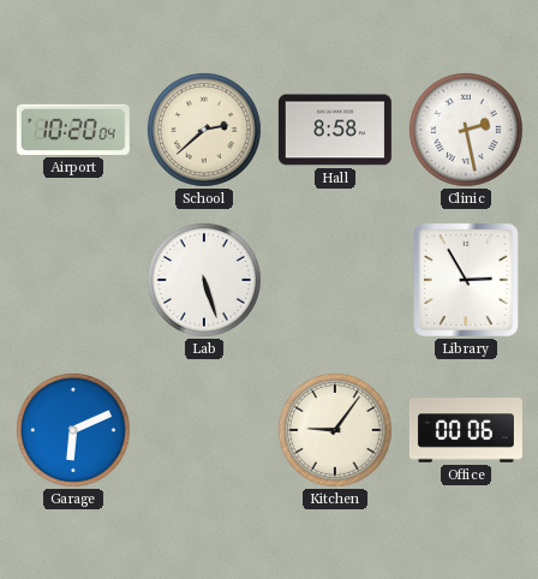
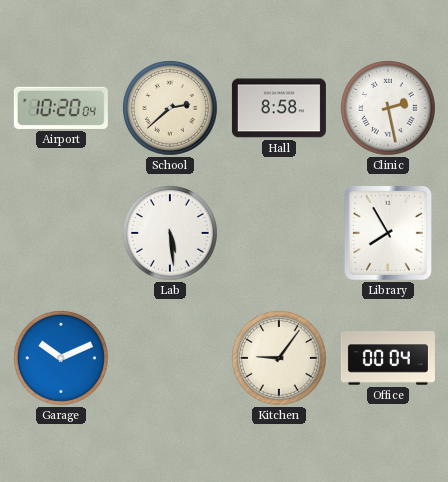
Lab: 5:27 -> 5:29
Library: 2:55 -> 7:55
Garage: 6:11 -> 10:11
Office: 00:06 -> 00:04
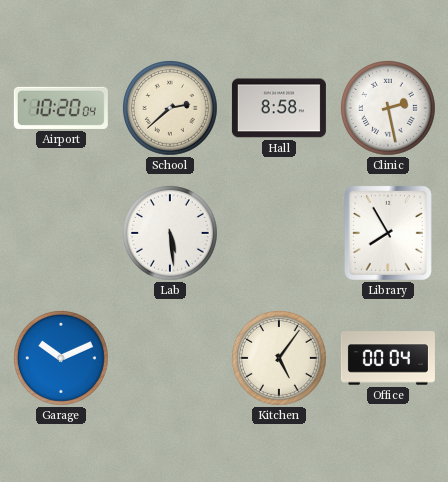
Kitchen: 9:06 -> 5:06
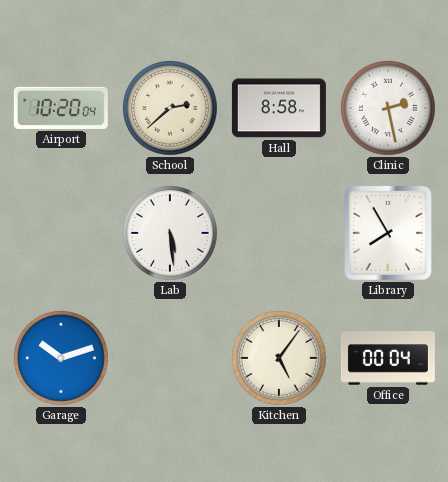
Garage: 10:11 -> 10:12
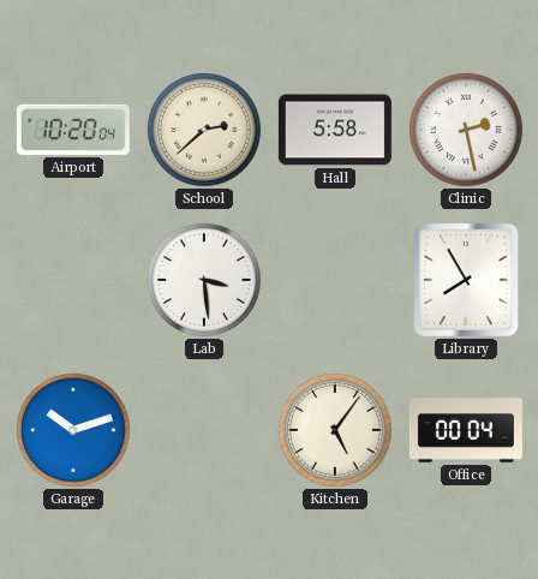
Hall: 8:58 -> 5:58
Lab: 5:29 -> 3:29
